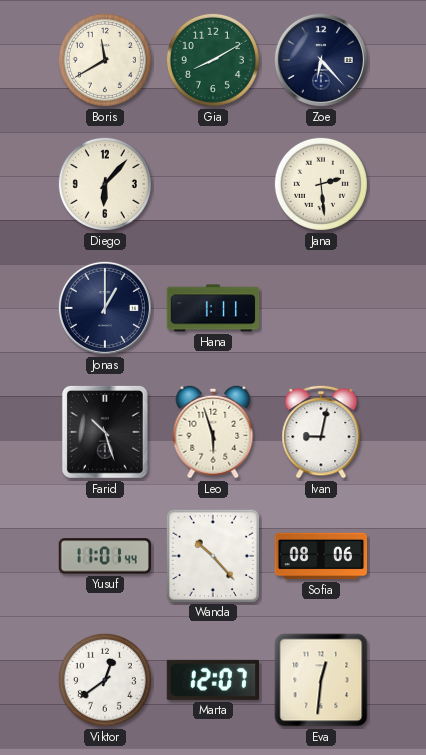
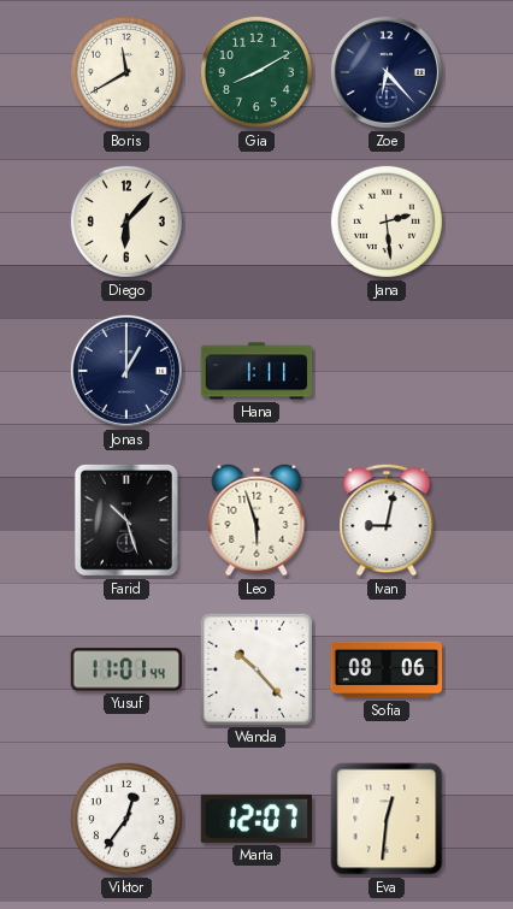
Viktor: 12:39 -> 12:36
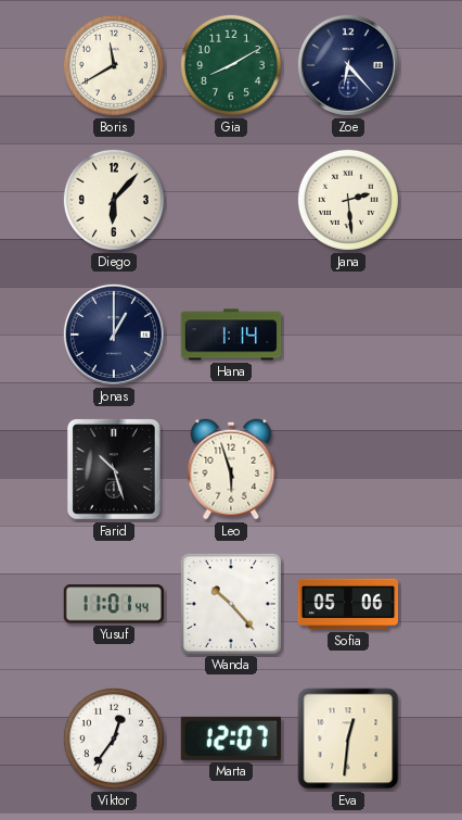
Hana: 1:11 -> 1:14
Ivan: 9:02 -> none
Sofia: 08:06 -> 05:06
